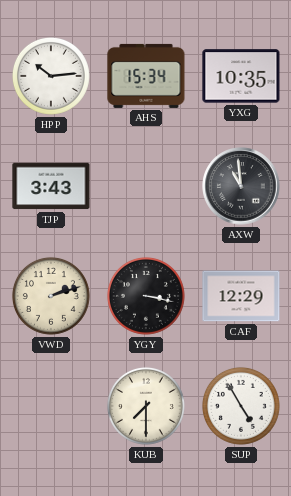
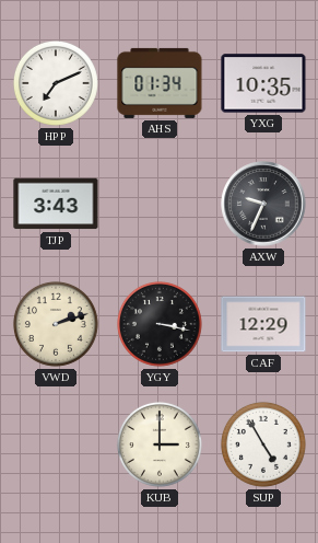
HPP: 10:14 -> 7:11
AHS: 15:34 -> 01:34
AXW: 10:59 -> 9:34
KUB: 7:30 -> 3:00
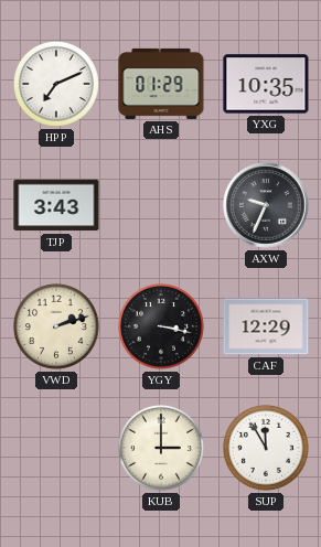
AHS: 01:34 -> 01:29
SUP: 4:55 -> 11:55
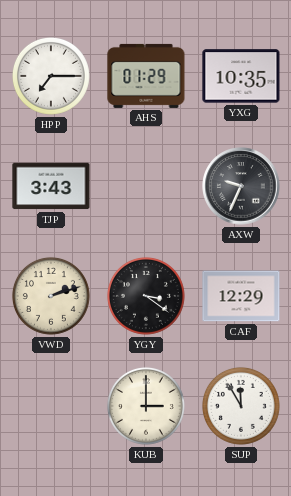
HPP: 7:11 -> 7:15
YGY: 3:17 -> 3:21
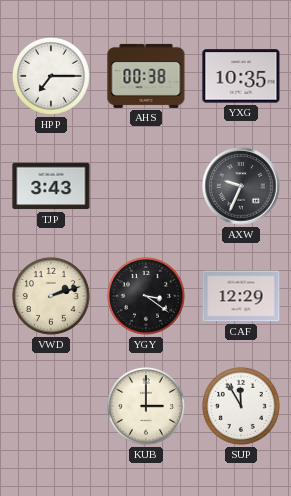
AHS: 01:29 -> 00:38
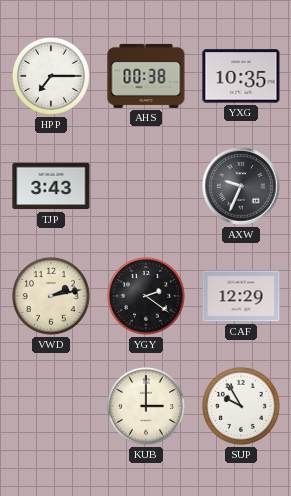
VWD: 2:12 -> 2:13
YGY: 3:21 -> 2:21
SUP: 11:55 -> 9:55
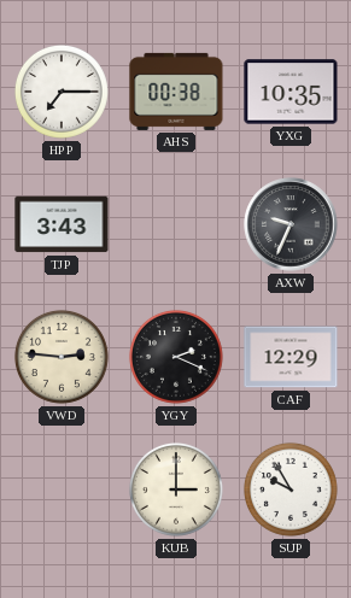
VWD: 2:13 -> 2:46
YGY: 2:21 -> 2:19
